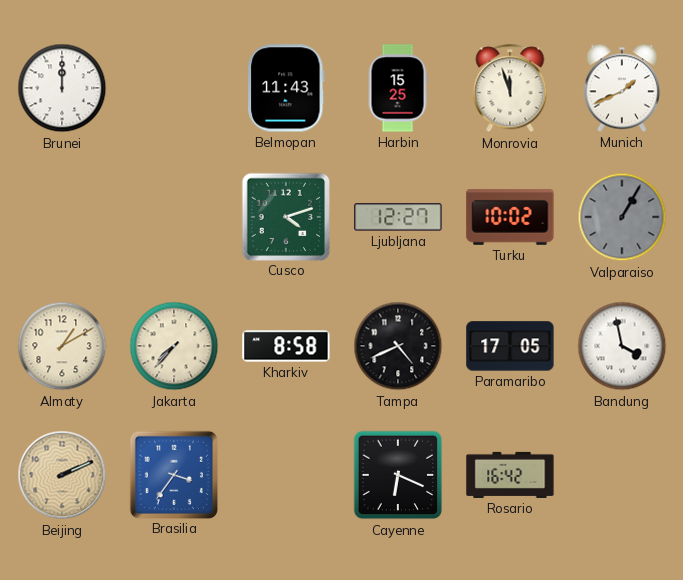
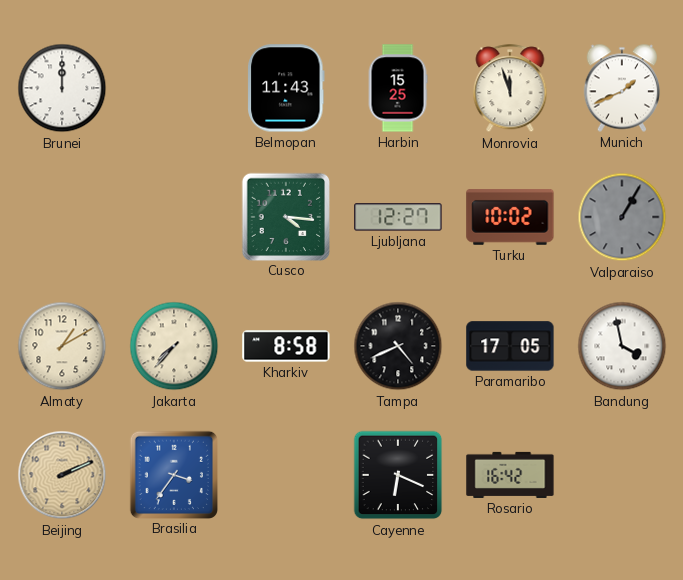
Cusco: 4:12 -> 4:16
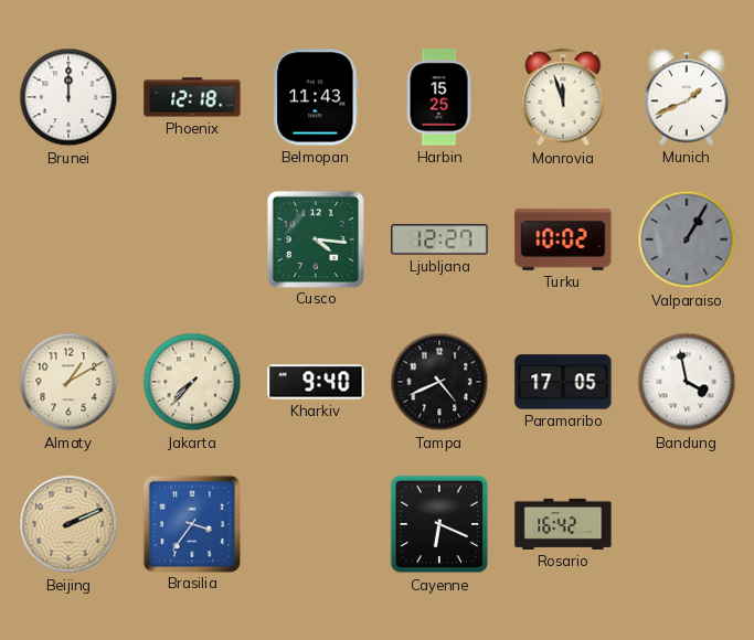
Phoenix: none -> 12:18
Kharkiv: 8:58 -> 9:40
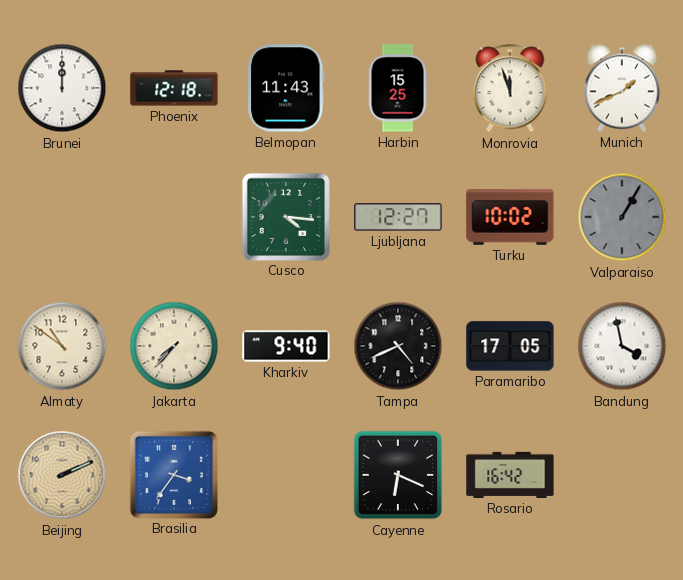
Almaty: 1:10 -> 10:51
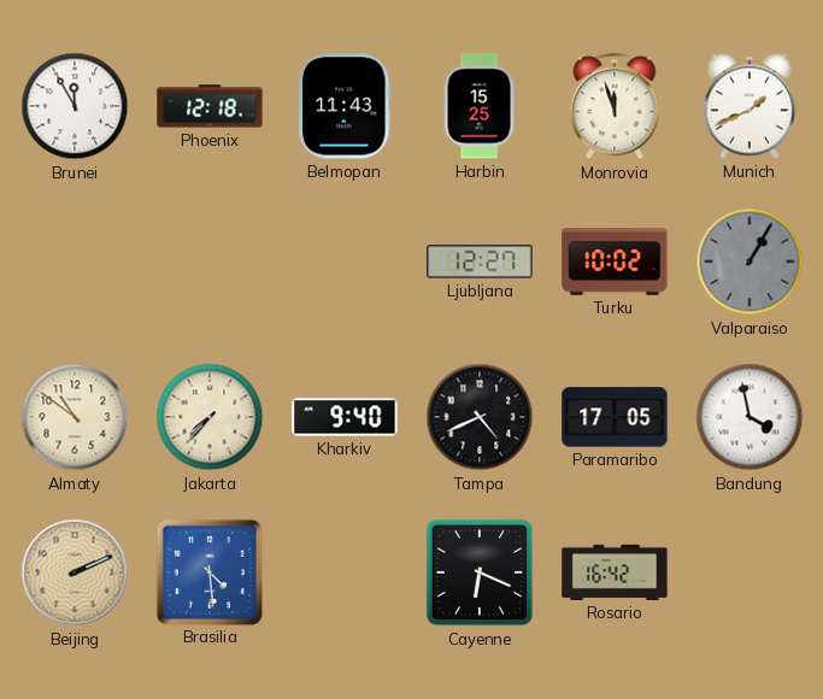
Brunei: 12:00 -> 11:55
Cusco: 4:16 -> none
Brasilia: 3:36 -> 4:29
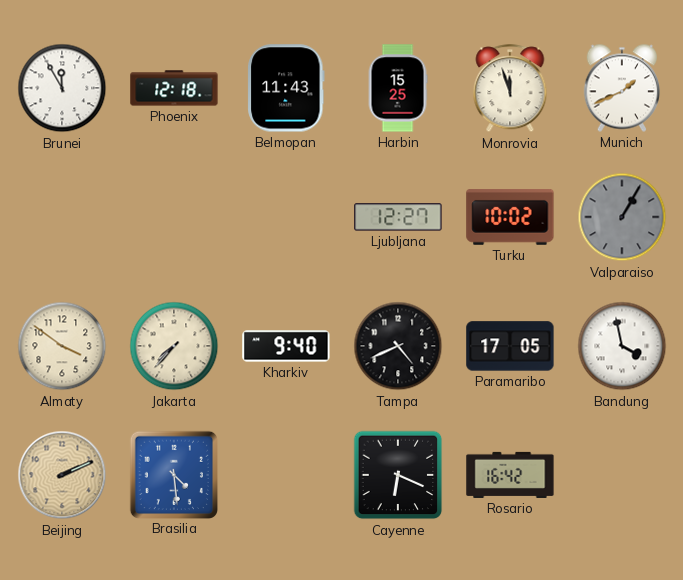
Almaty: 10:51 -> 3:51
